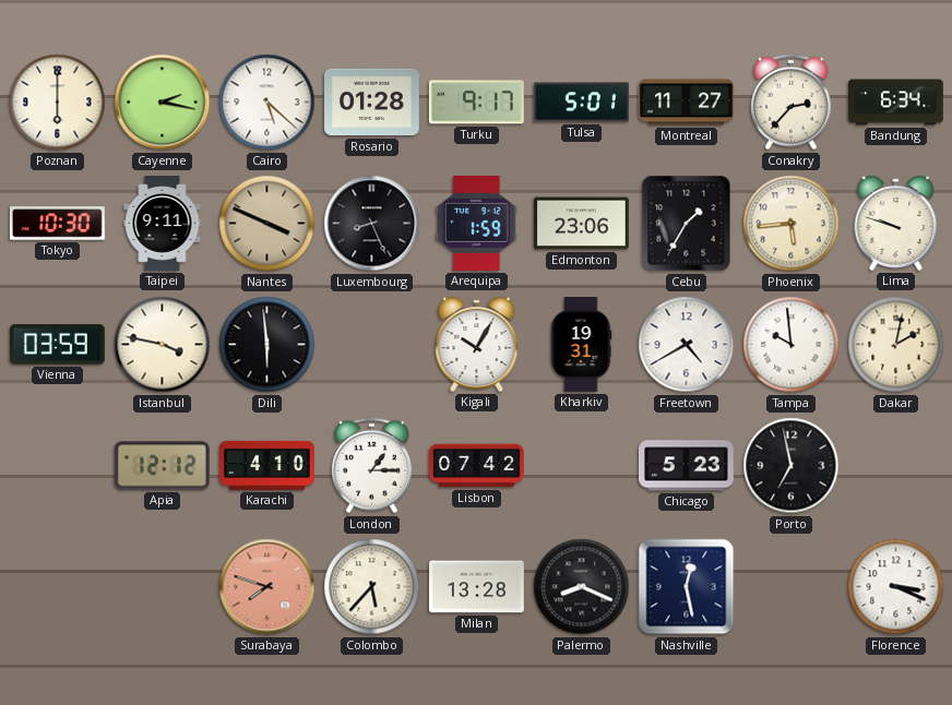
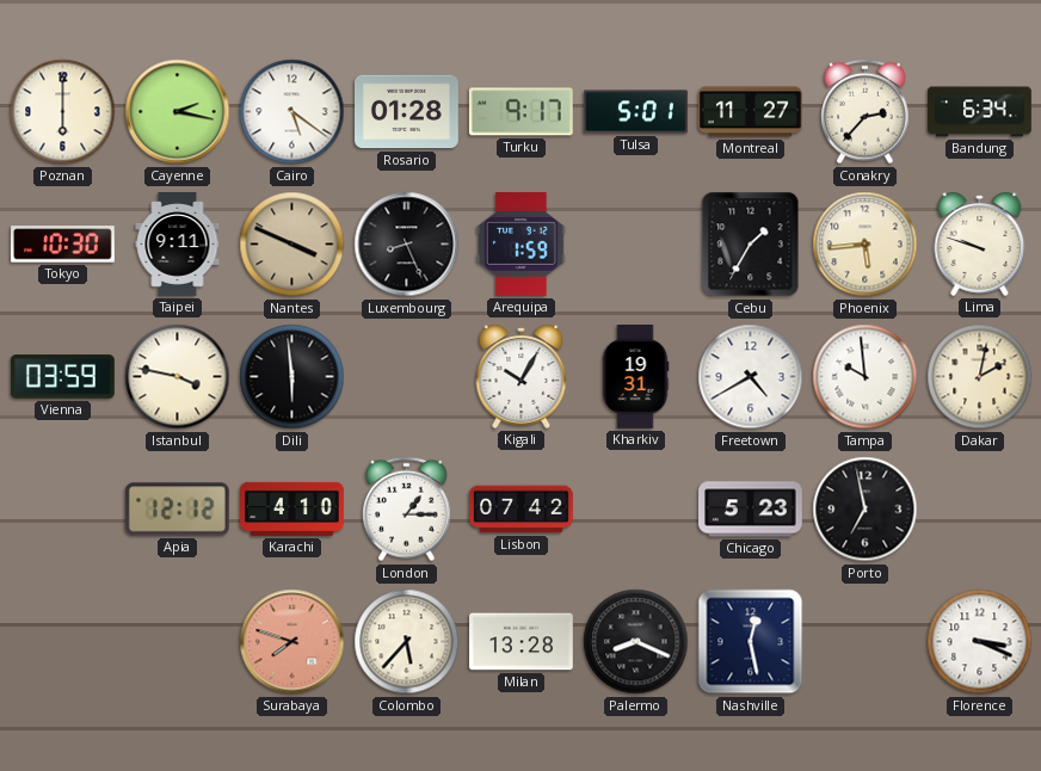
Cairo: 5:22 -> 5:21
Edmonton: 23:06 -> none
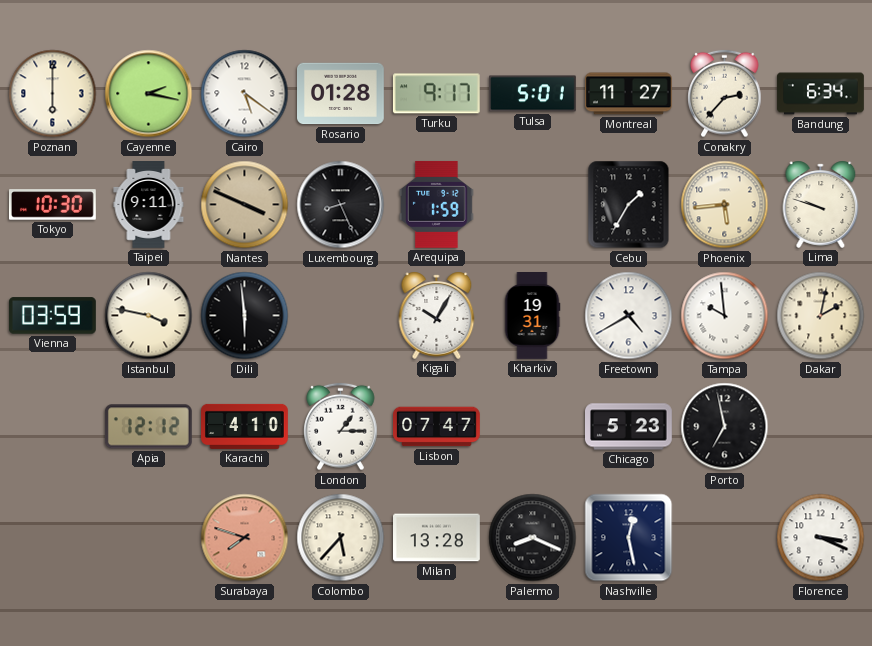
Lisbon: 07:42 -> 07:47
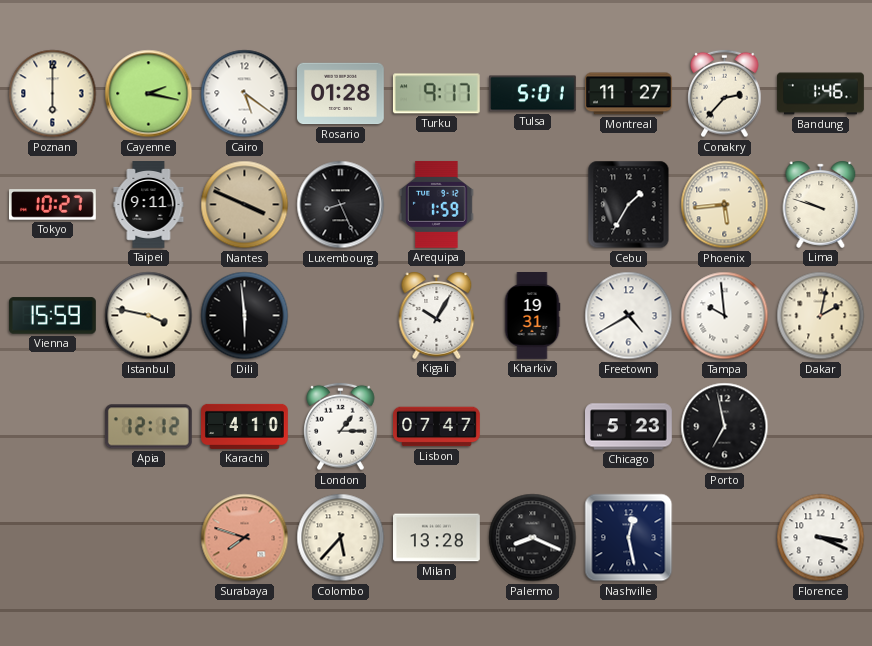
Bandung: 6:34 -> 1:46
Tokyo: 10:30 -> 10:27
Vienna: 03:59 -> 15:59
